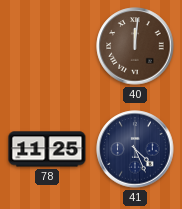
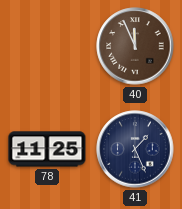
40: 12:01 -> 11:56
41: 4:26 -> 1:26
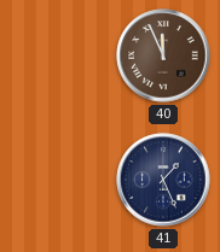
78: 11:25 -> none
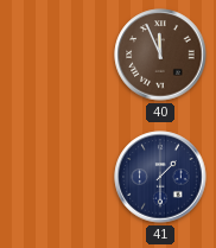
41: 1:26 -> 1:30
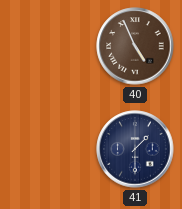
40: 11:56 -> 4:56
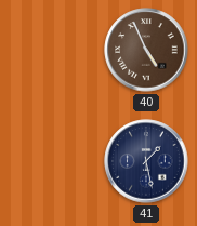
41: 1:30 -> 1:28
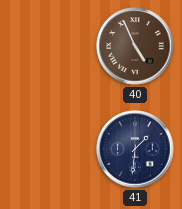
41: 1:28 -> 1:31
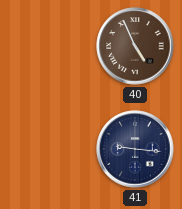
41: 1:31 -> 9:16
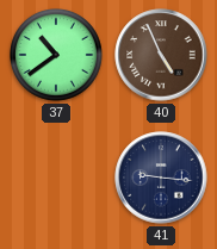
37: none -> 10:39
